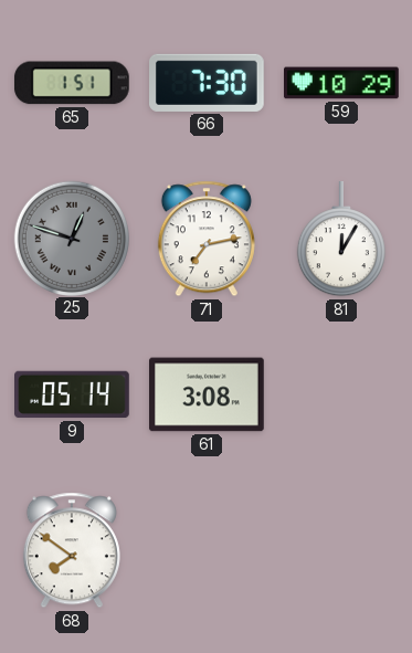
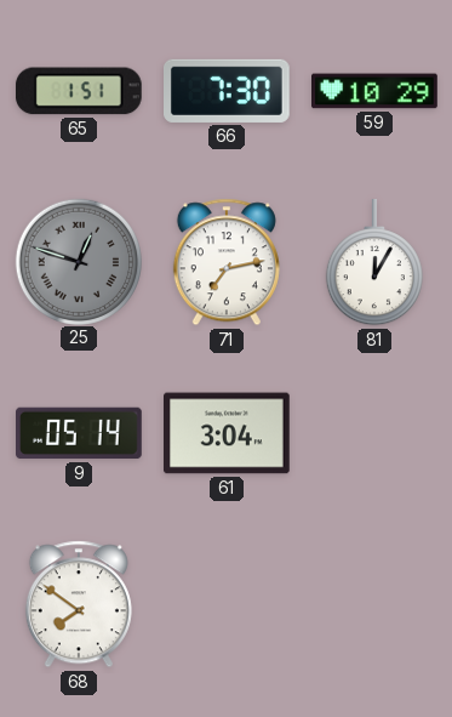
61: 3:08 -> 3:04
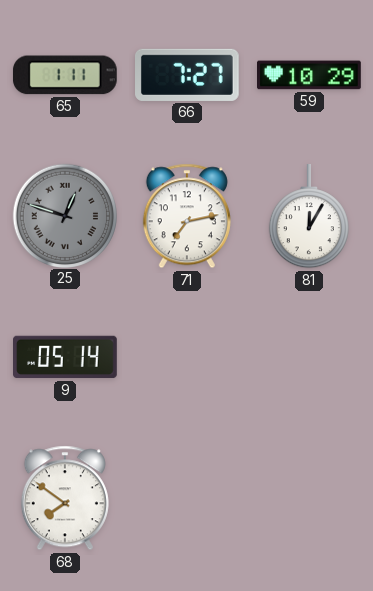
65: 1:51 -> 1:11
66: 7:30 -> 7:27
61: 3:04 -> none
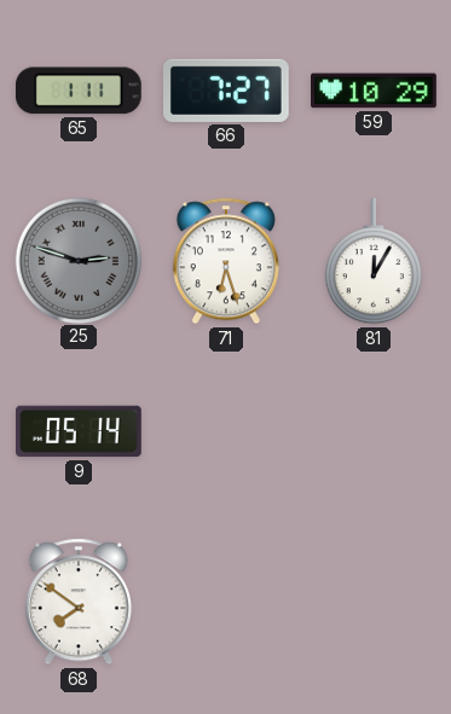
25: 12:48 -> 2:48
71: 7:13 -> 6:27
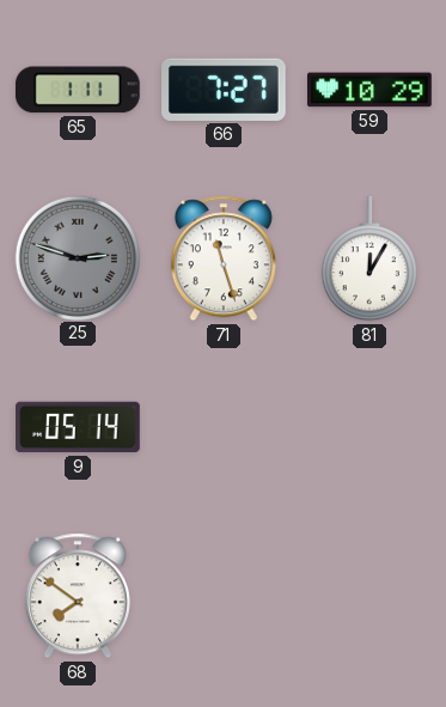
71: 6:27 -> 11:27
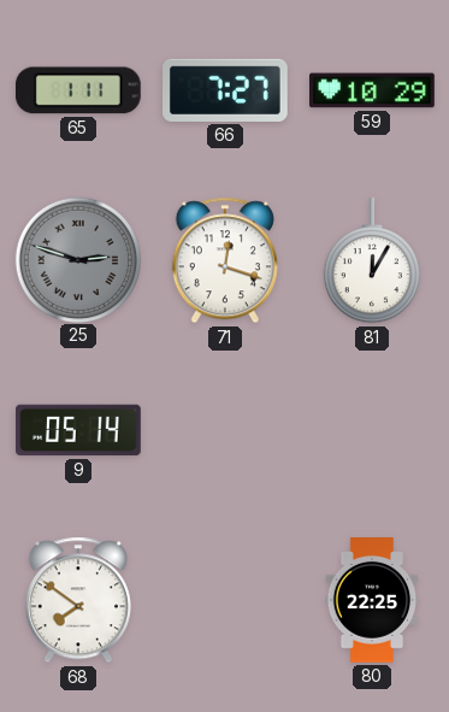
71: 11:27 -> 12:18
80: none -> 22:25
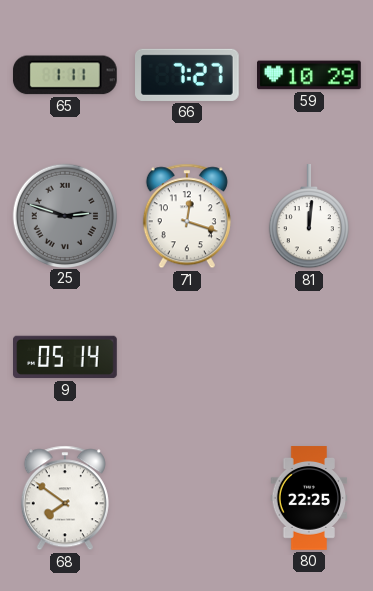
81: 12:05 -> 12:01
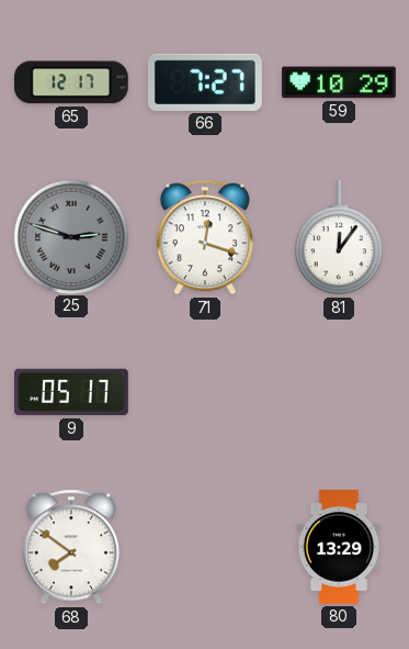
65: 1:11 -> 12:17
81: 12:01 -> 12:06
9: 05:14 -> 05:17
80: 22:25 -> 13:29
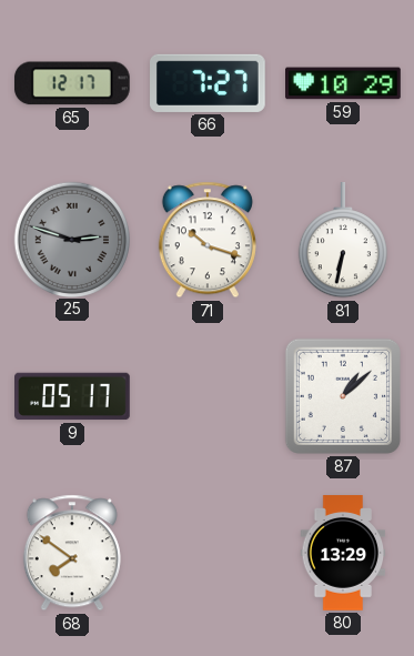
71: 12:18 -> 10:18
81: 12:06 -> 6:32
87: none -> 1:08
